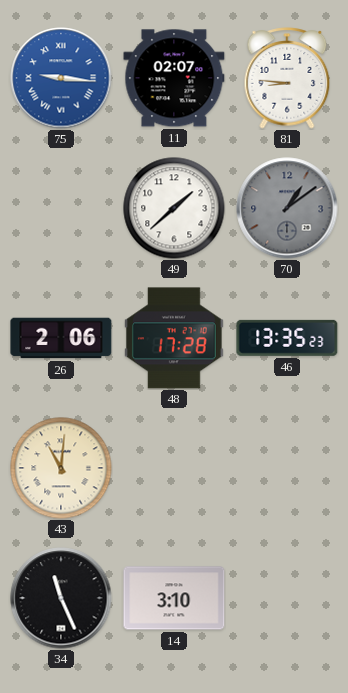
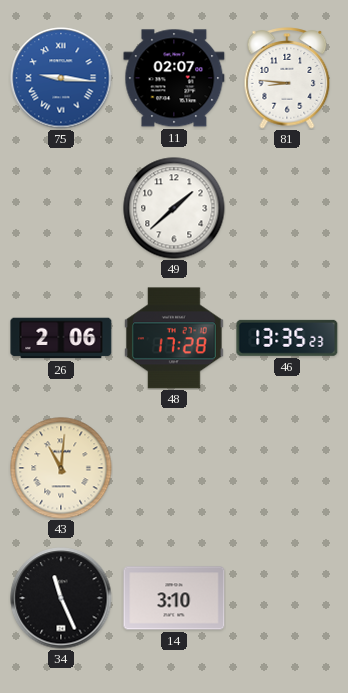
70: 1:09 -> none
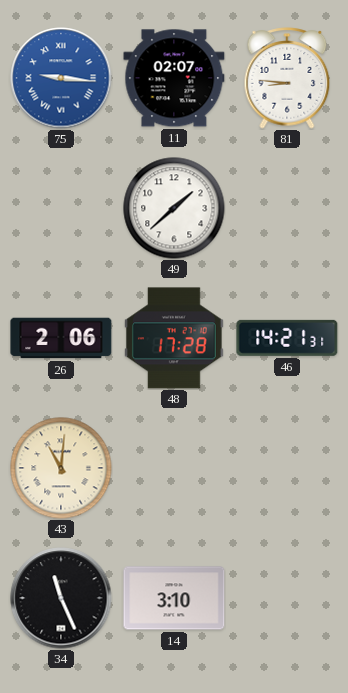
46: 13:35 -> 14:21
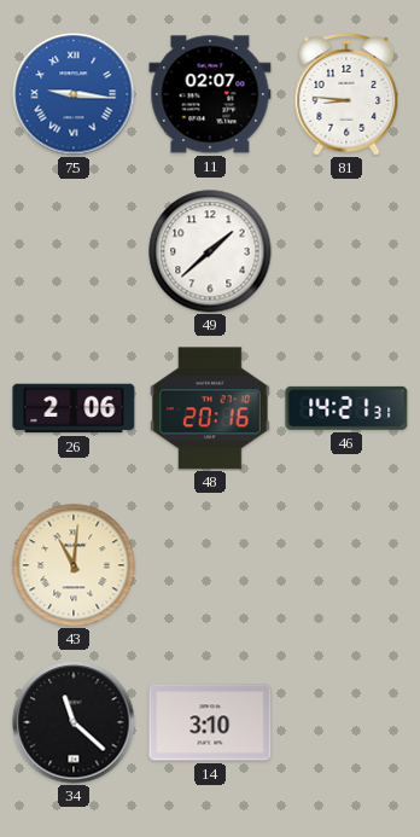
48: 17:28 -> 20:16
34: 11:26 -> 11:22
